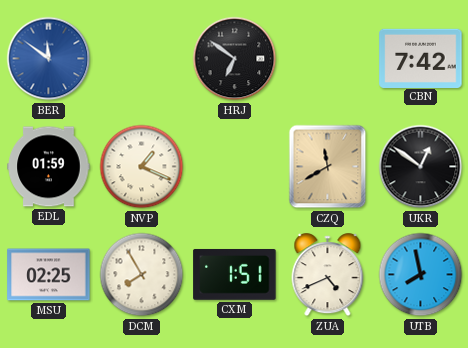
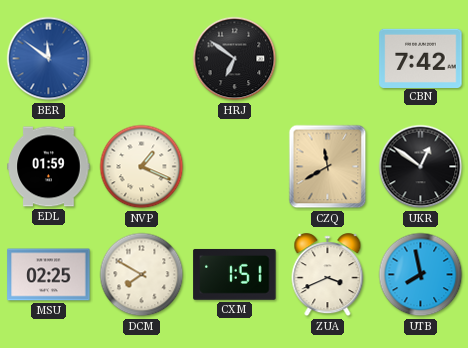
DCM: 7:55 -> 7:50
ZUA: 4:41 -> 3:41
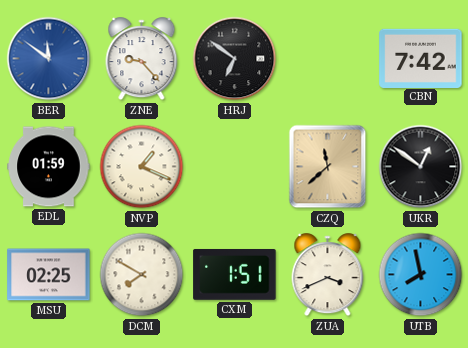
ZNE: none -> 9:23
CZQ: 11:40 -> 11:38
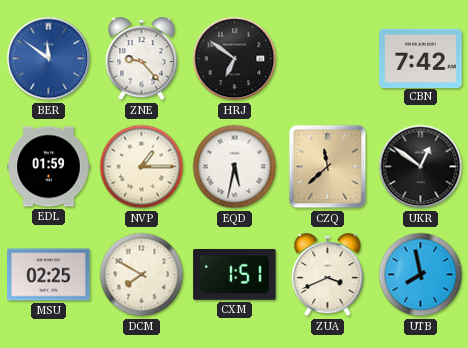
NVP: 1:19 -> 1:15
EQD: none -> 5:32
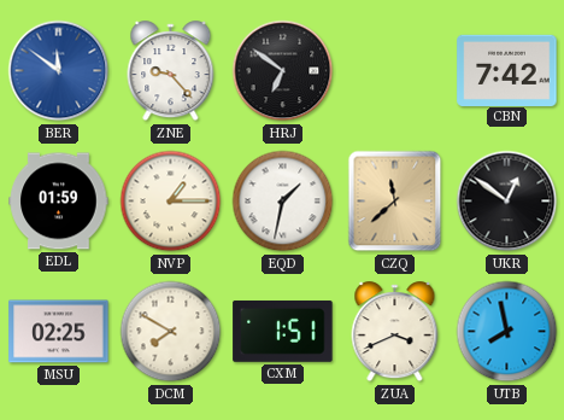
EQD: 5:32 -> 1:32
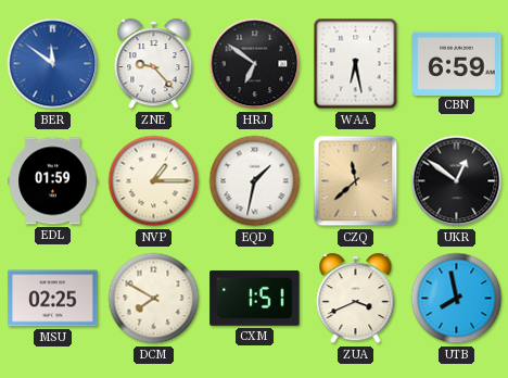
WAA: none -> 6:28
CBN: 7:42 -> 6:59
